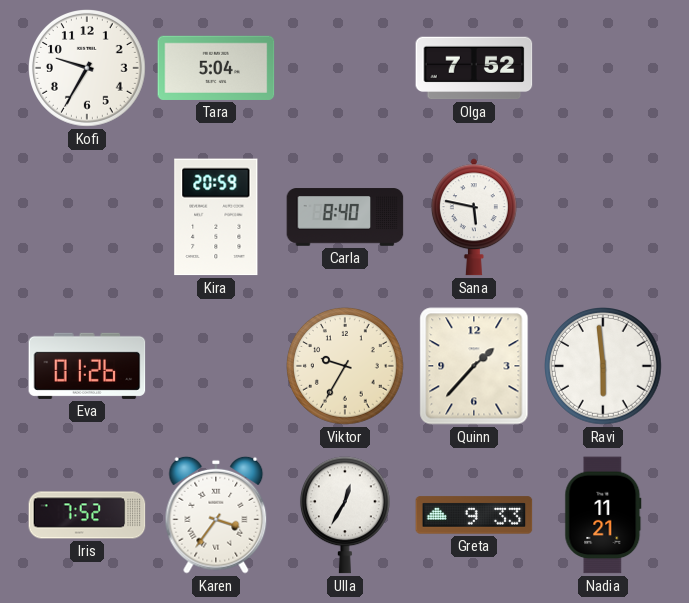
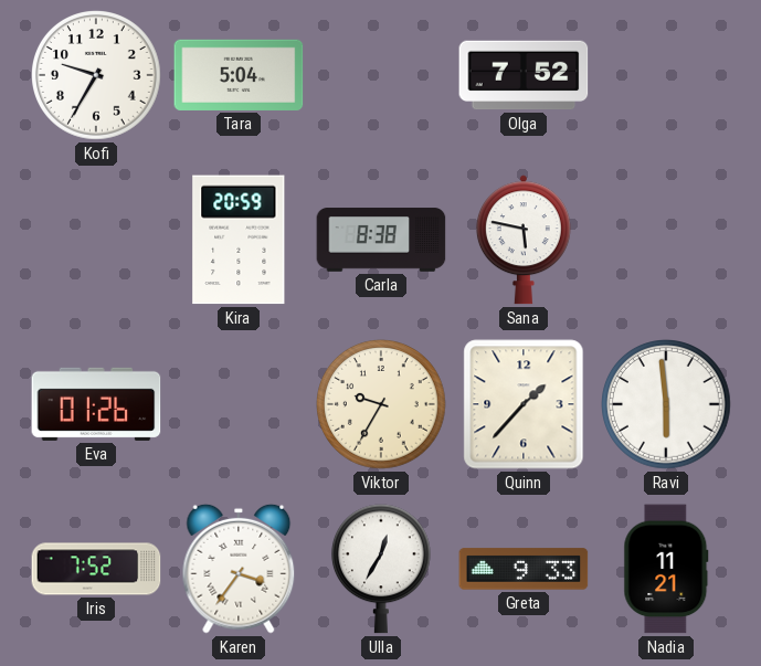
Carla: 8:40 -> 8:38
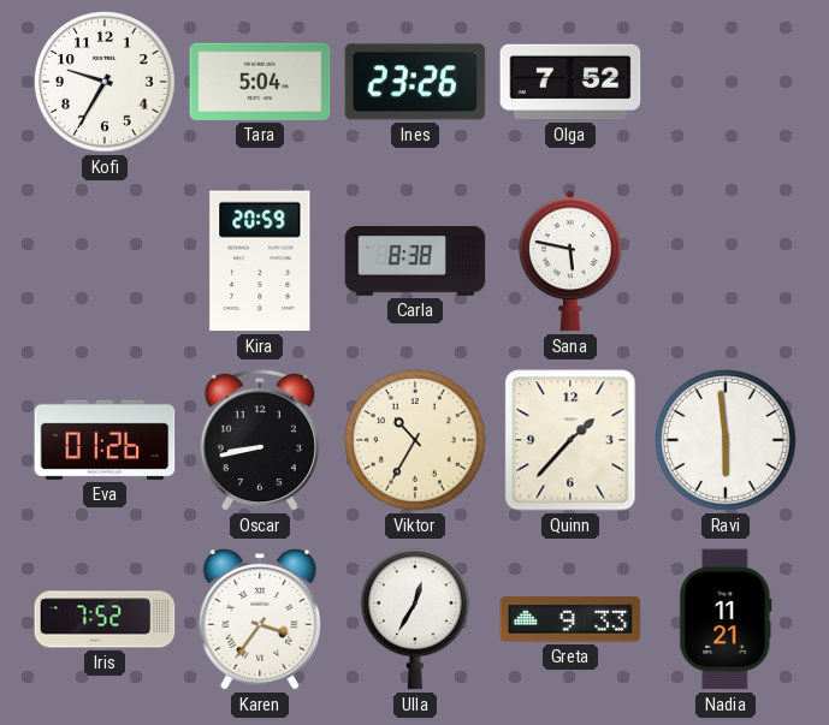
Ines: none -> 23:26
Oscar: none -> 8:43
Viktor: 9:35 -> 10:35
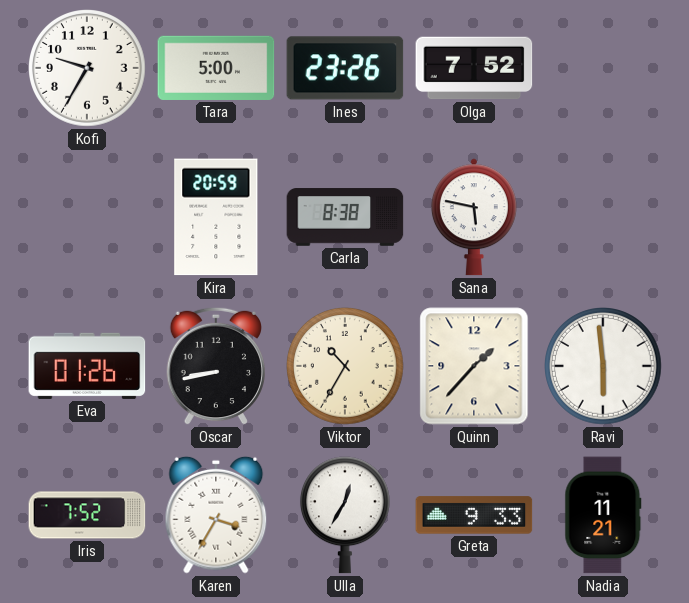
Tara: 5:04 -> 5:00
Karen: 3:36 -> 3:35
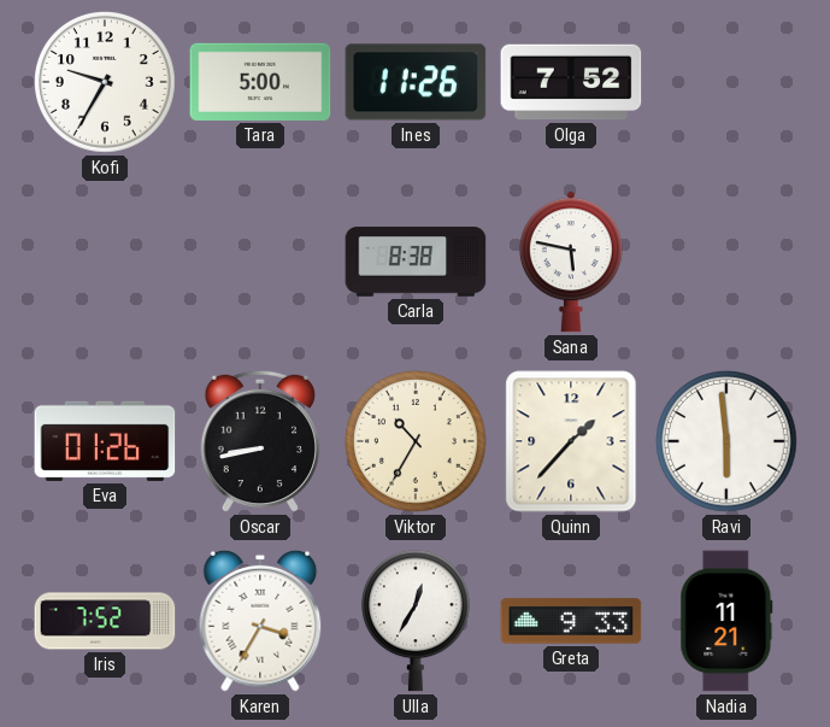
Ines: 23:26 -> 11:26
Kira: 20:59 -> none
